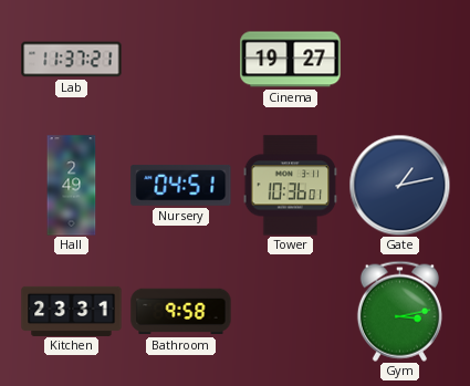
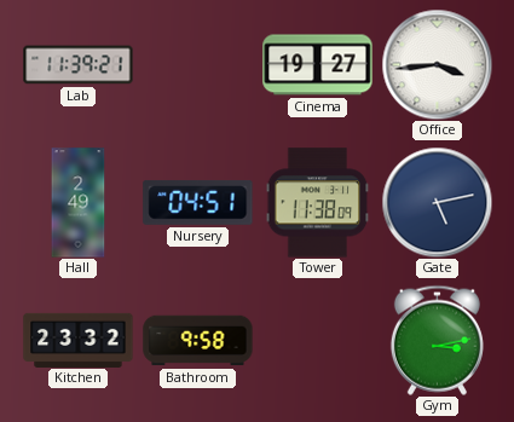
Lab: 11:37 -> 11:39
Office: none -> 3:44
Tower: 10:36 -> 11:38
Gate: 1:13 -> 5:13
Kitchen: 23:31 -> 23:32
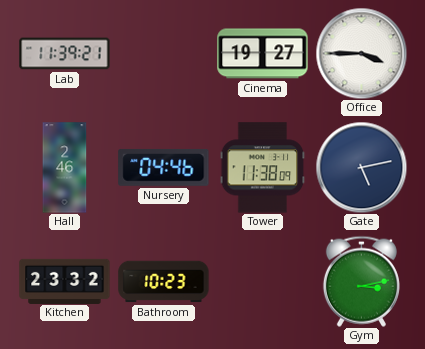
Office: 3:44 -> 3:45
Hall: 2:49 -> 2:46
Nursery: 04:51 -> 04:46
Bathroom: 9:58 -> 10:23
